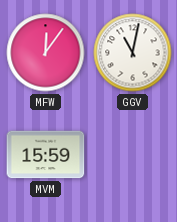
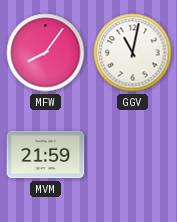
MFW: 12:06 -> 8:06
MVM: 15:59 -> 21:59
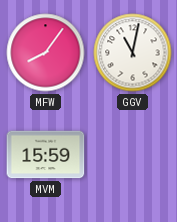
MVM: 21:59 -> 15:59
